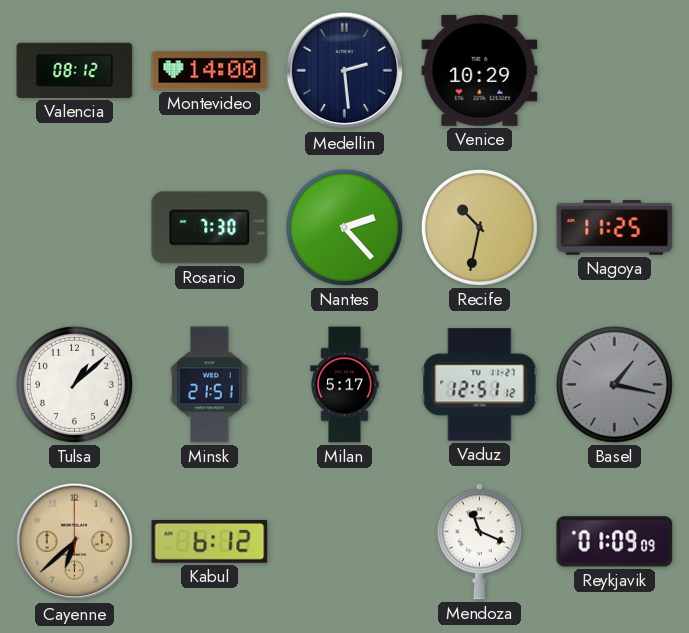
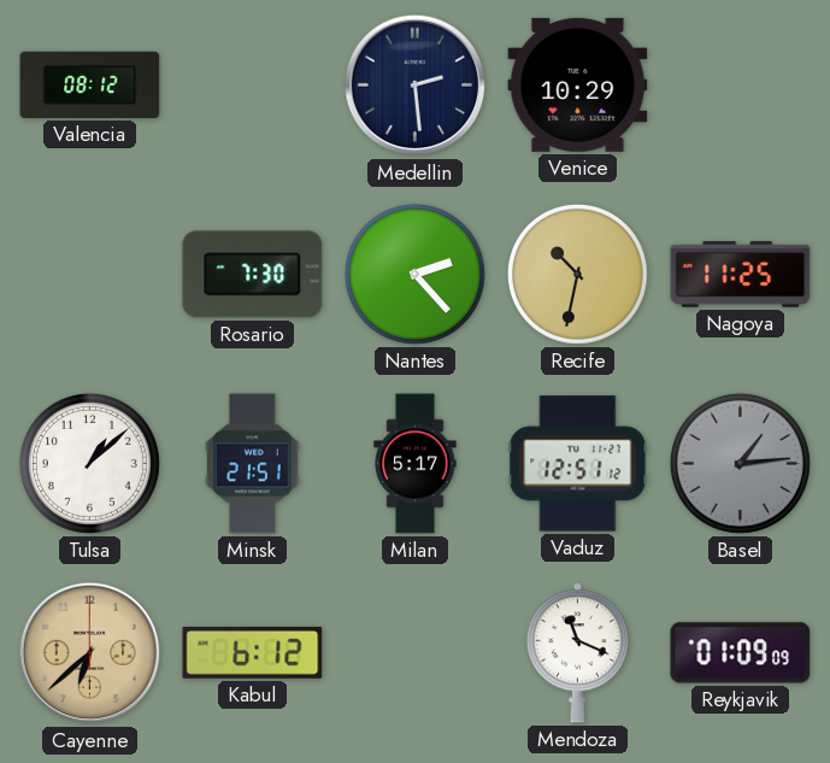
Montevideo: 14:00 -> none
Basel: 1:17 -> 1:14
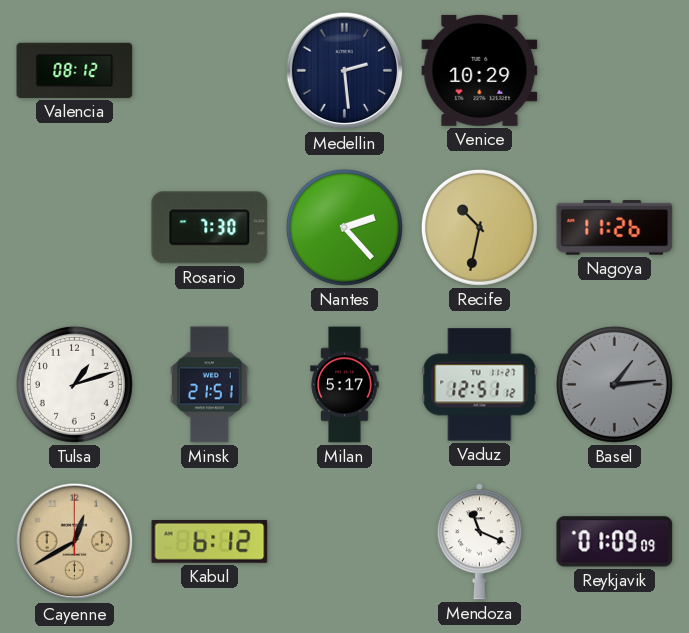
Nagoya: 11:25 -> 11:26
Tulsa: 1:08 -> 1:12
Cayenne: 6:38 -> 12:40
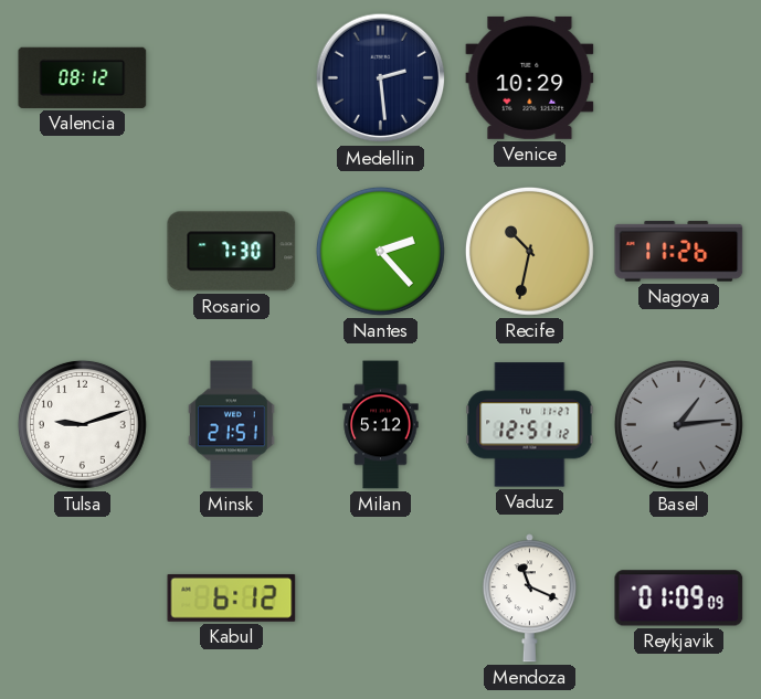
Tulsa: 1:12 -> 9:12
Milan: 5:17 -> 5:12
Cayenne: 12:40 -> none
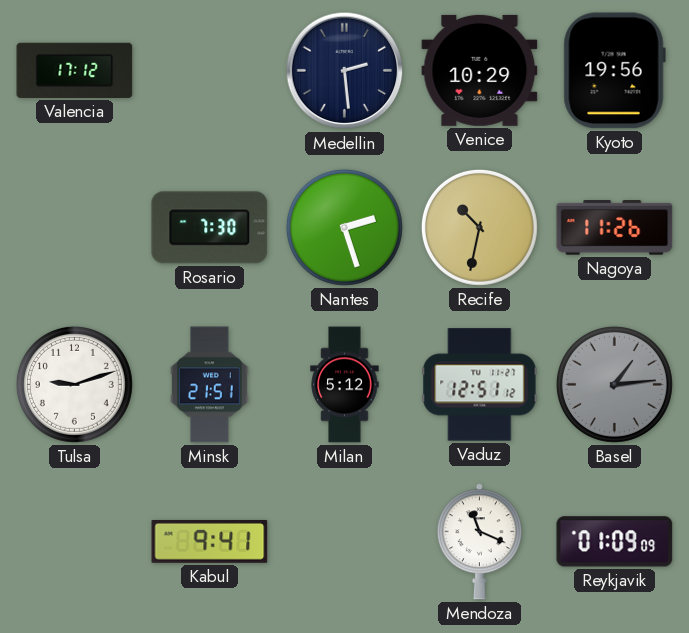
Valencia: 08:12 -> 17:12
Kyoto: none -> 19:56
Nantes: 2:23 -> 2:27
Kabul: 6:12 -> 9:41
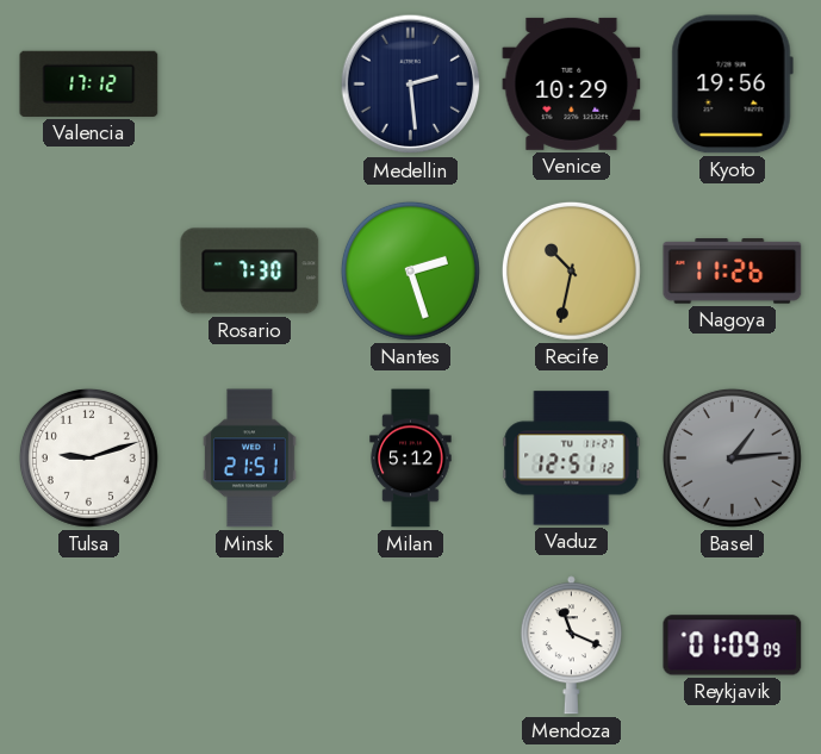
Kabul: 9:41 -> none
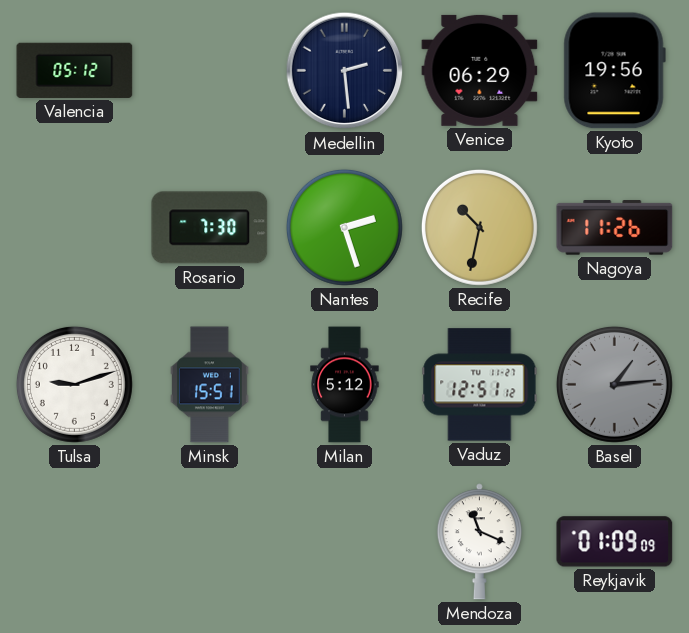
Valencia: 17:12 -> 05:12
Venice: 10:29 -> 06:29
Minsk: 21:51 -> 15:51
